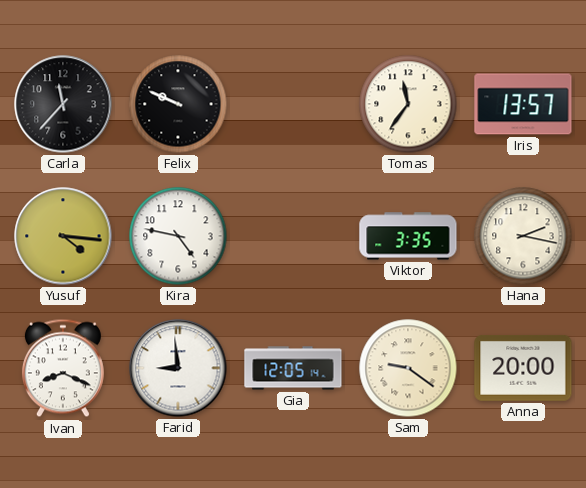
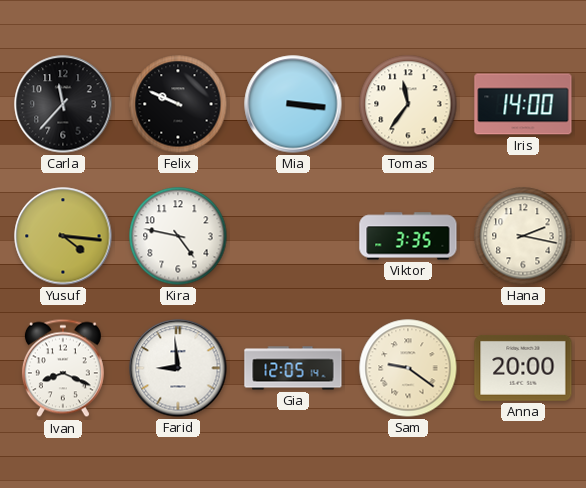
Mia: none -> 3:16
Iris: 13:57 -> 14:00
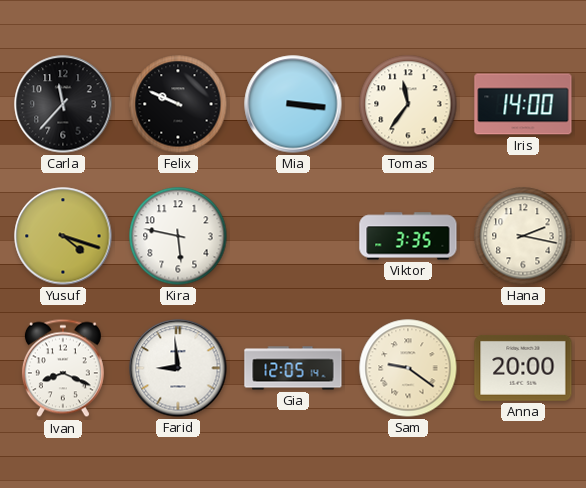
Yusuf: 4:16 -> 4:18
Kira: 4:47 -> 5:47
